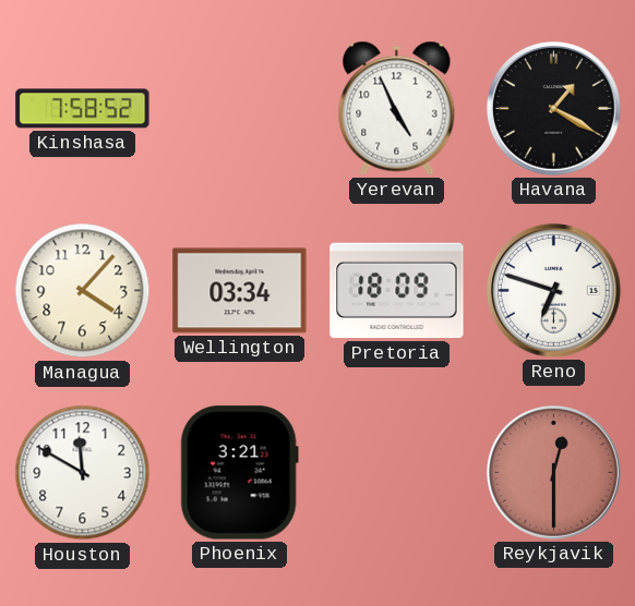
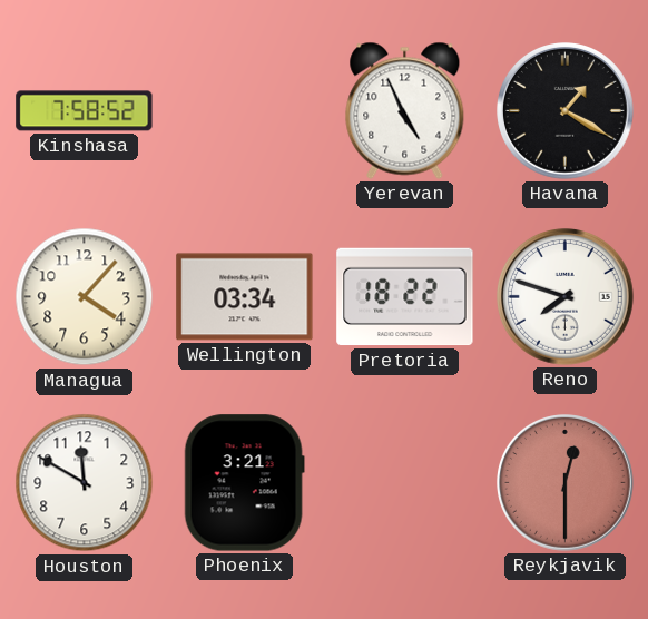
Pretoria: 18:09 -> 18:22
Reno: 6:48 -> 7:48
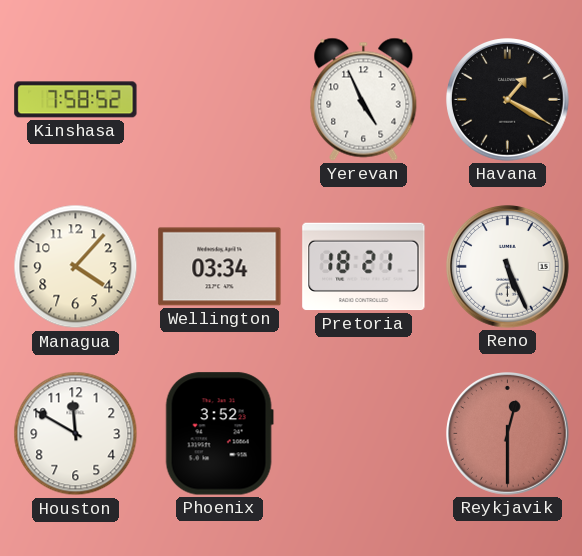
Pretoria: 18:22 -> 18:21
Reno: 7:48 -> 5:26
Phoenix: 3:21 -> 3:52
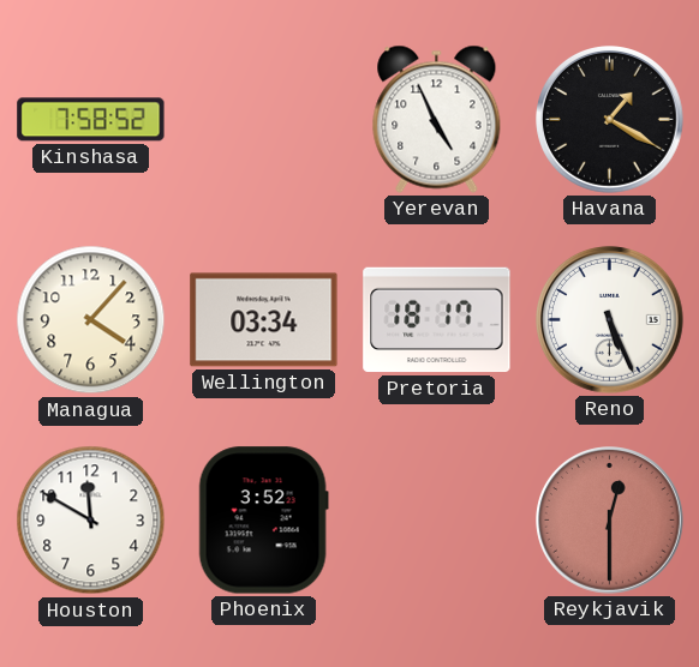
Pretoria: 18:21 -> 18:17
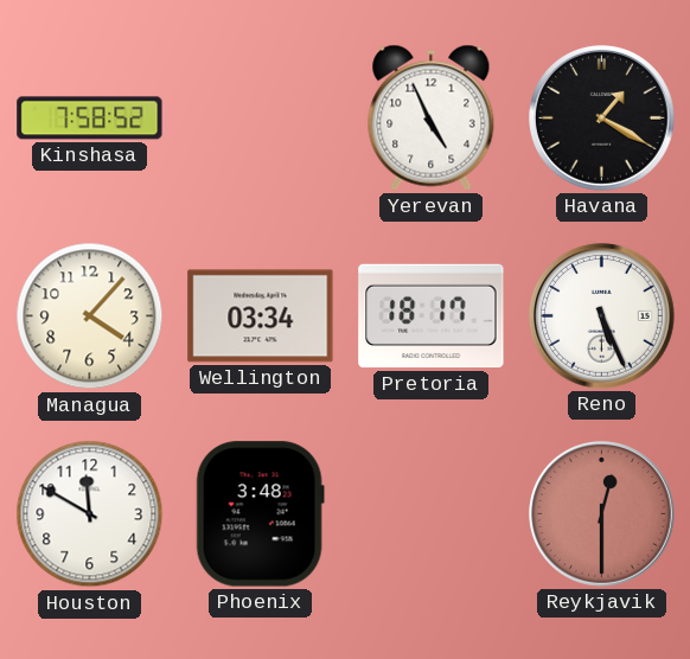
Phoenix: 3:52 -> 3:48
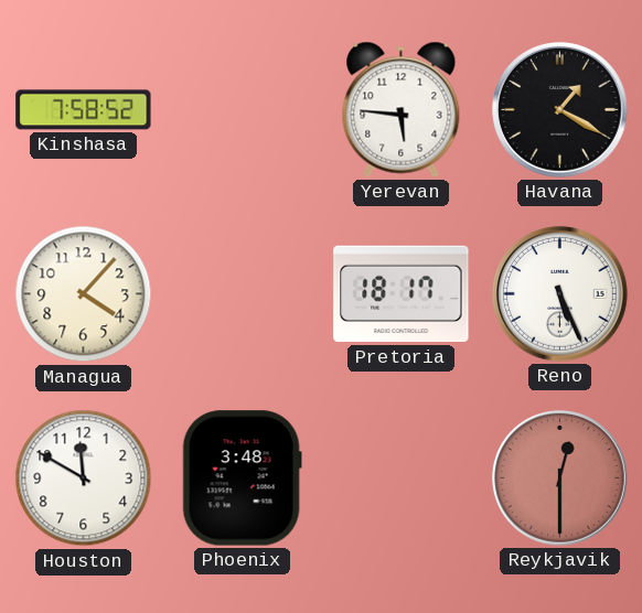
Yerevan: 4:56 -> 5:46
Wellington: 03:34 -> none
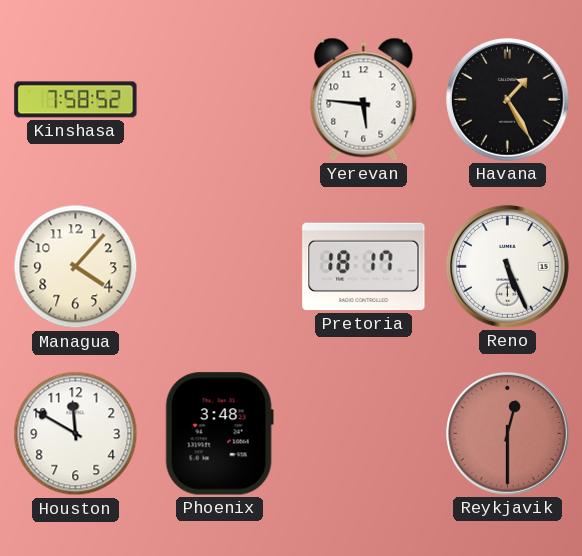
Havana: 1:20 -> 1:25
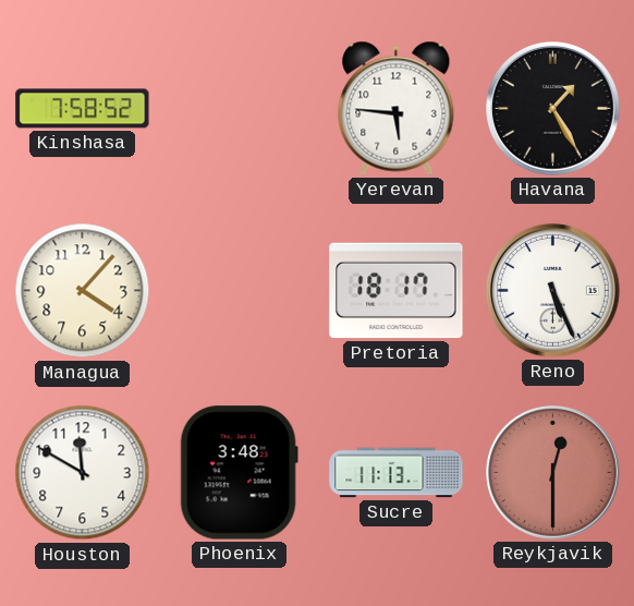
Sucre: none -> 11:13
